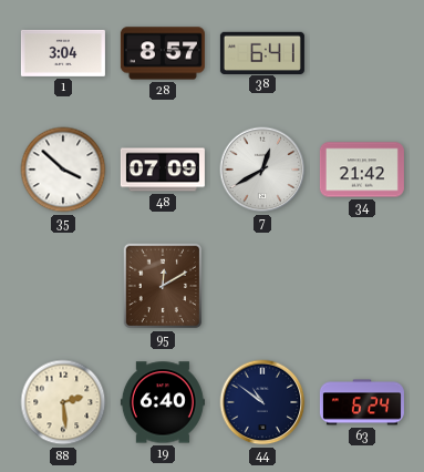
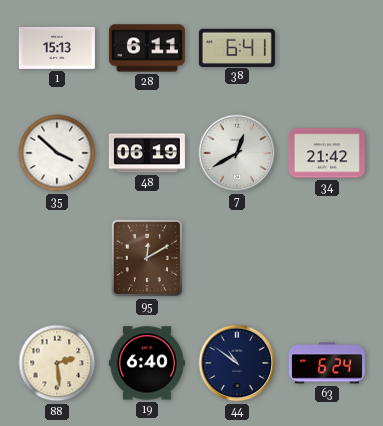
1: 3:04 -> 15:13
28: 8:57 -> 6:11
48: 07:09 -> 06:19
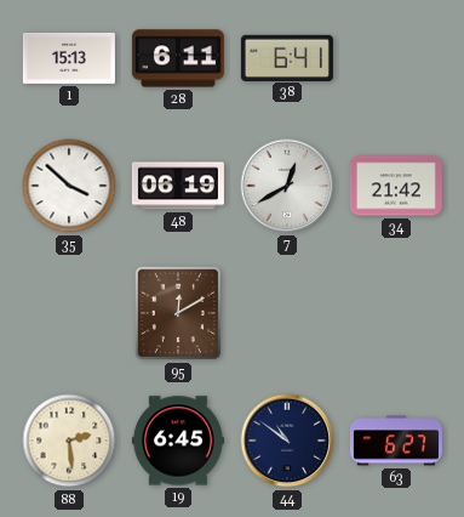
19: 6:40 -> 6:45
63: 6:24 -> 6:27
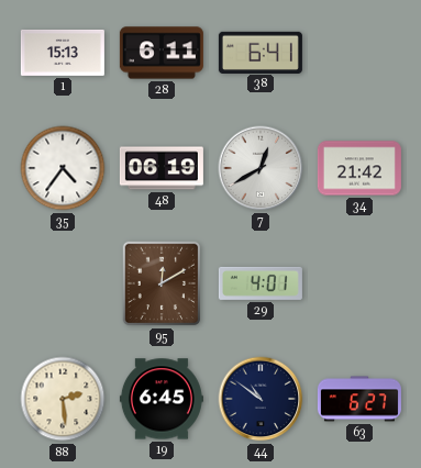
35: 3:52 -> 4:36
29: none -> 4:01
